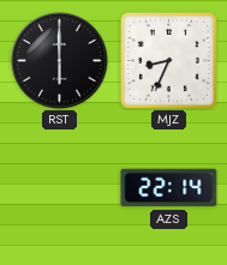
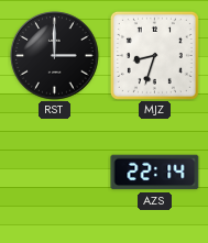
RST: 6:00 -> 3:00
MJZ: 8:34 -> 8:33
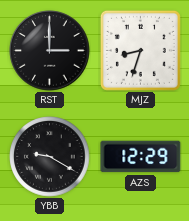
YBB: none -> 9:20
AZS: 22:14 -> 12:29
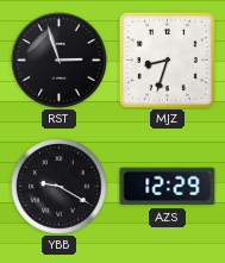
RST: 3:00 -> 2:57
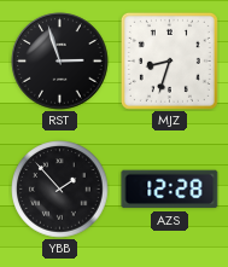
YBB: 9:20 -> 1:53
AZS: 12:29 -> 12:28
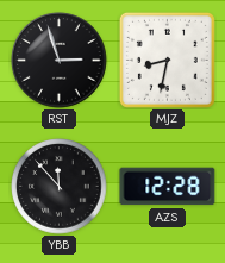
MJZ: 8:33 -> 8:32
YBB: 1:53 -> 11:53
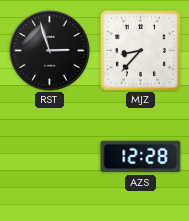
MJZ: 8:32 -> 8:37
YBB: 11:53 -> none
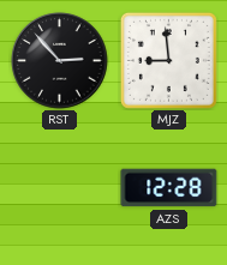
RST: 2:57 -> 2:53
MJZ: 8:37 -> 8:59
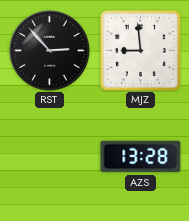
AZS: 12:28 -> 13:28
